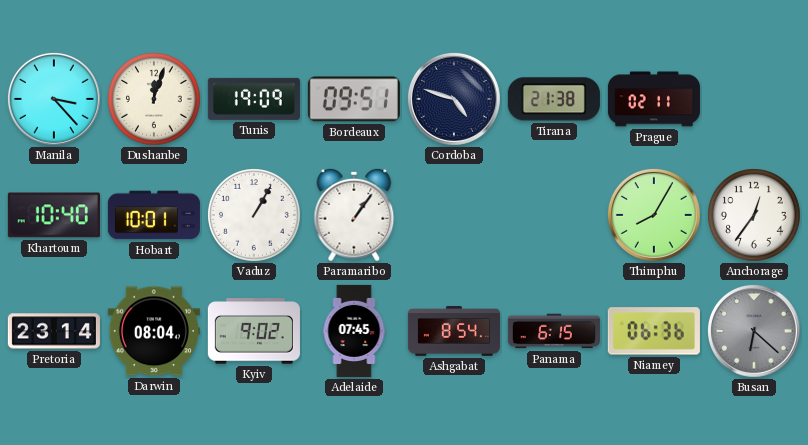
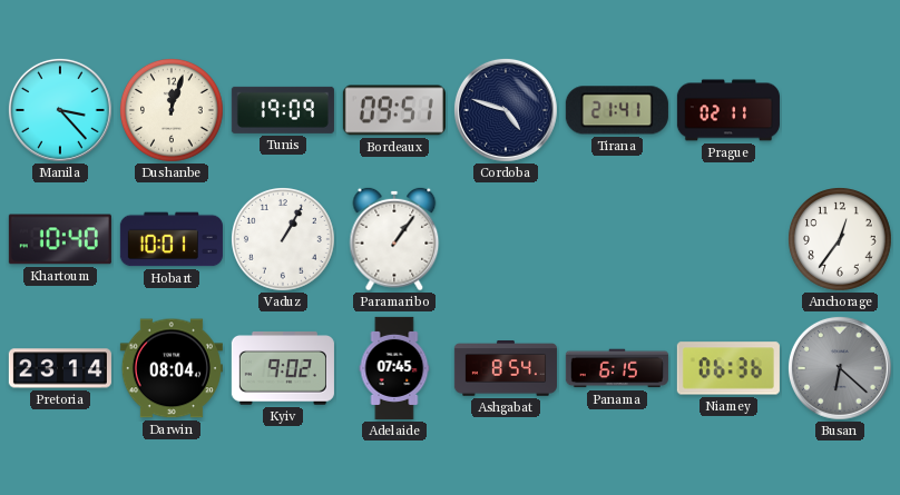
Tirana: 21:38 -> 21:41
Thimphu: 8:05 -> none
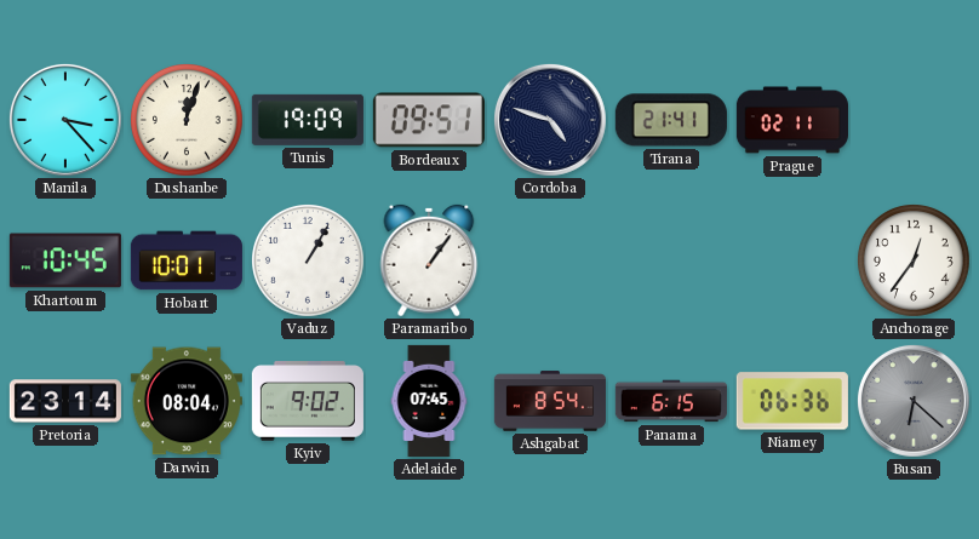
Khartoum: 10:40 -> 10:45
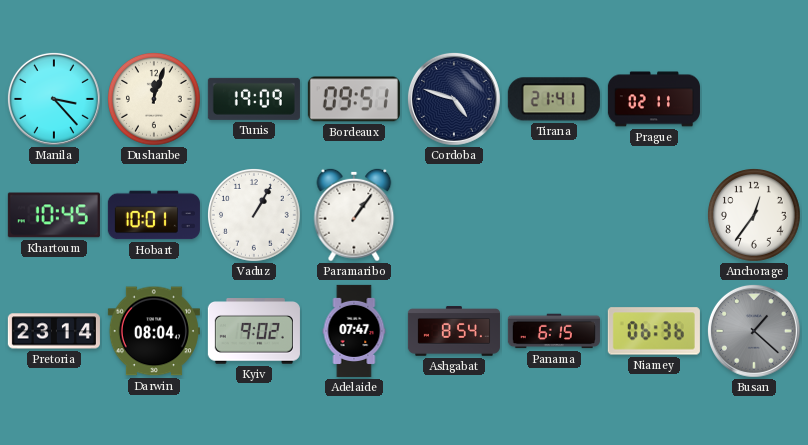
Adelaide: 07:45 -> 07:47
Busan: 6:22 -> 1:22
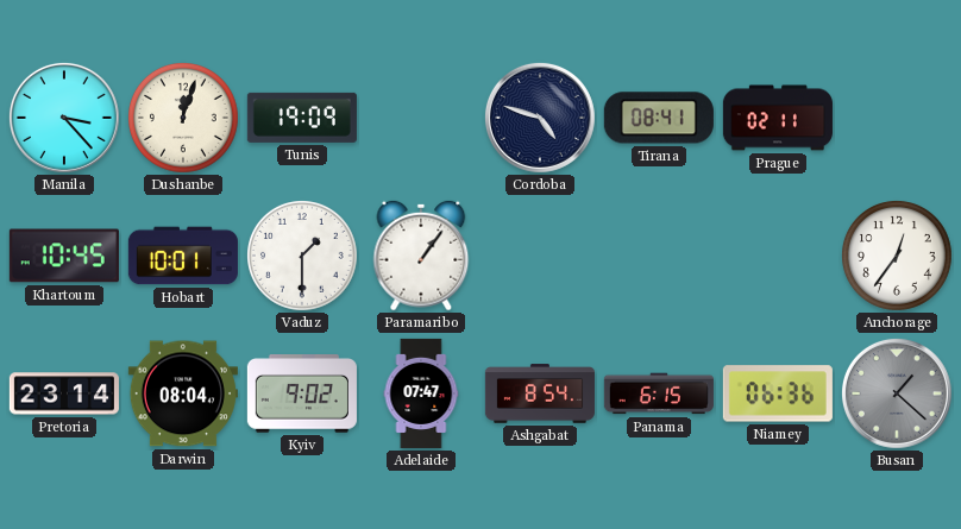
Bordeaux: 09:51 -> none
Tirana: 21:41 -> 08:41
Vaduz: 1:05 -> 1:30
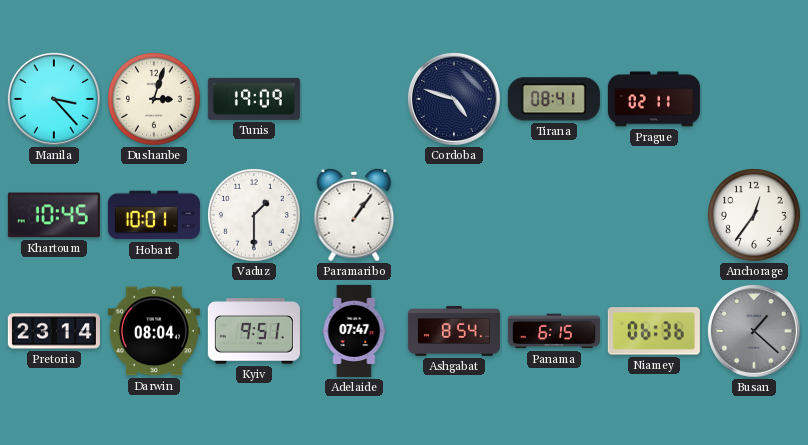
Dushanbe: 12:03 -> 3:03
Kyiv: 9:02 -> 9:51
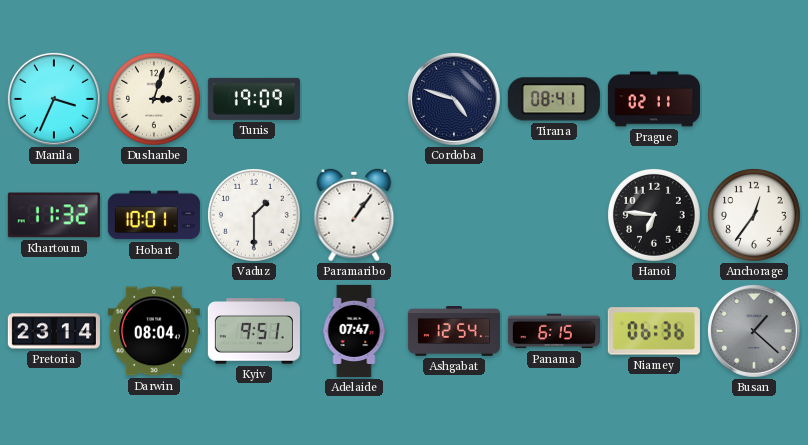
Manila: 3:23 -> 3:34
Khartoum: 10:45 -> 11:32
Hanoi: none -> 6:46
Ashgabat: 8:54 -> 12:54
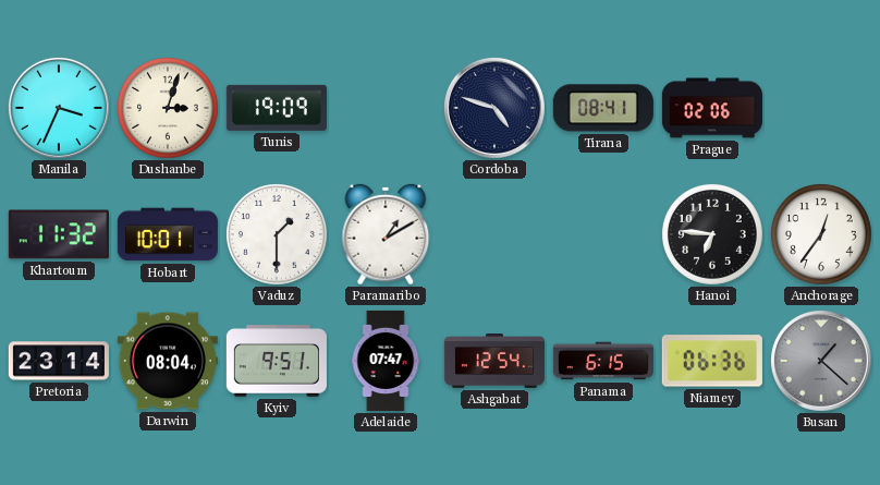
Prague: 02:11 -> 02:06
Paramaribo: 1:06 -> 1:10
